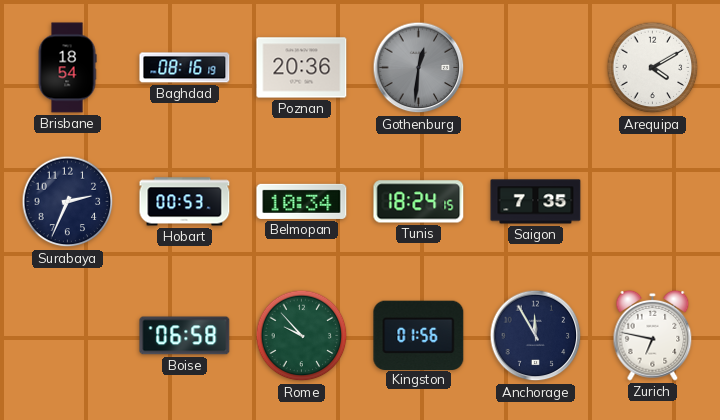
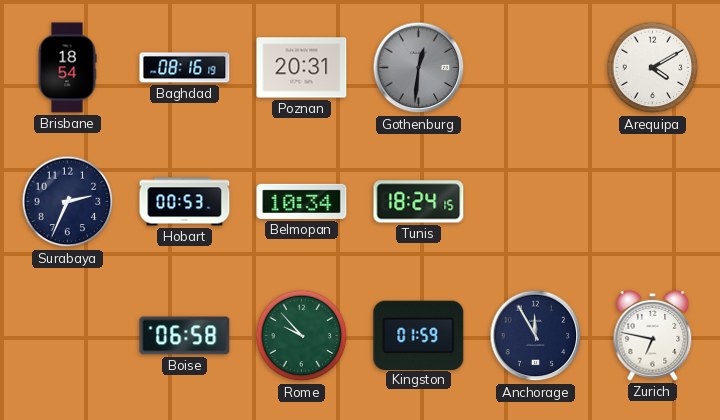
Poznan: 20:36 -> 20:31
Saigon: 7:35 -> none
Kingston: 01:56 -> 01:59
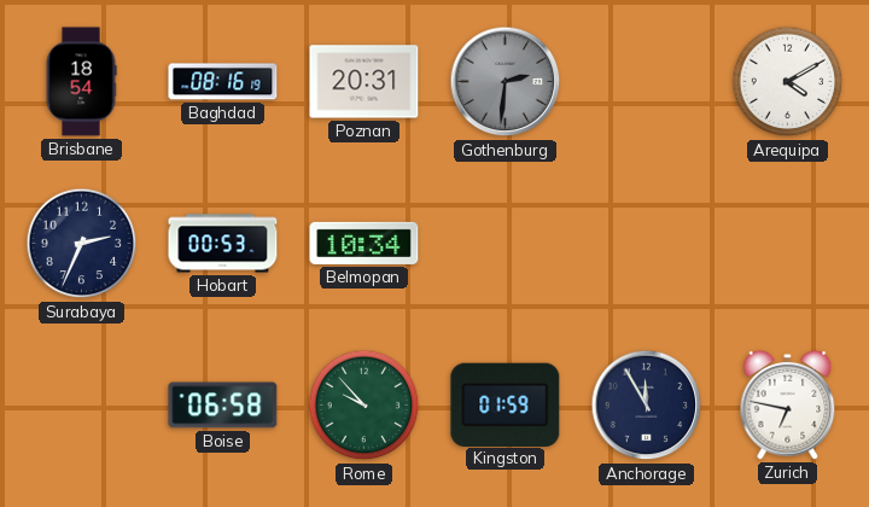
Gothenburg: 12:31 -> 2:31
Tunis: 18:24 -> none
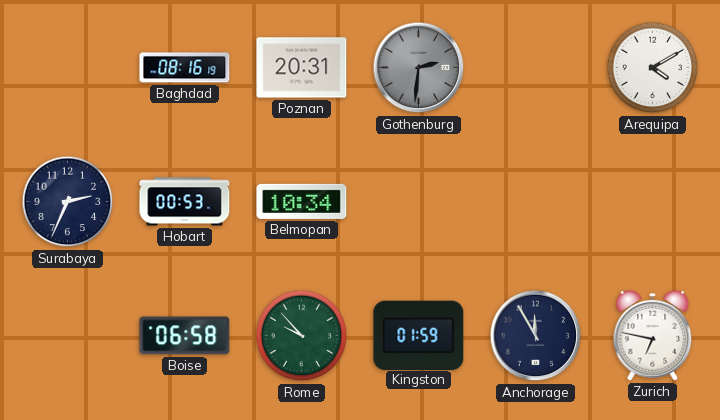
Brisbane: 18:54 -> none
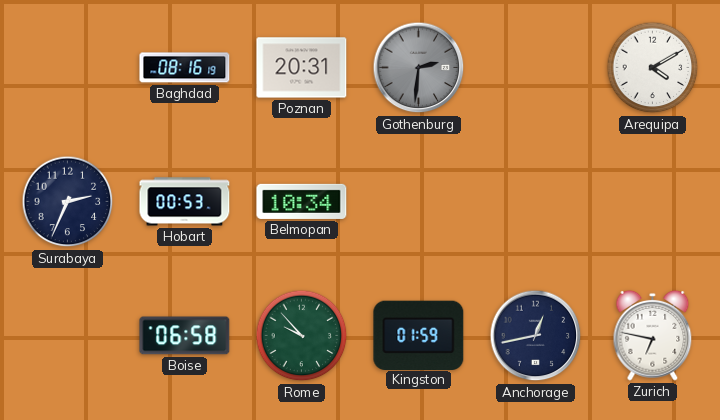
Anchorage: 11:55 -> 12:43
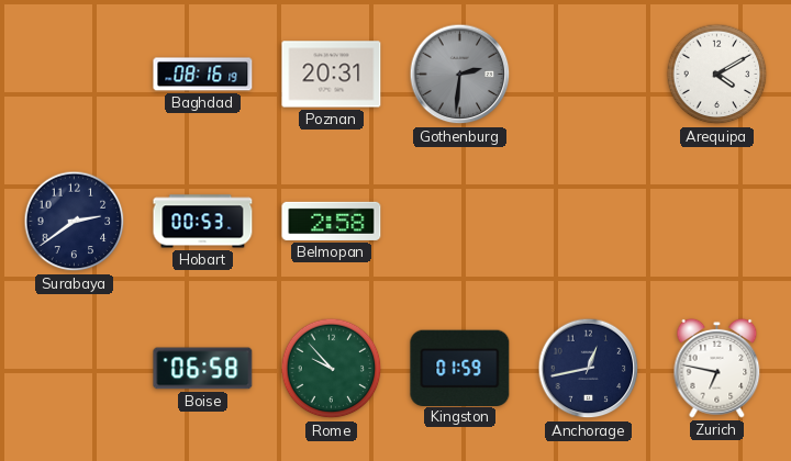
Surabaya: 2:34 -> 2:39
Belmopan: 10:34 -> 2:58
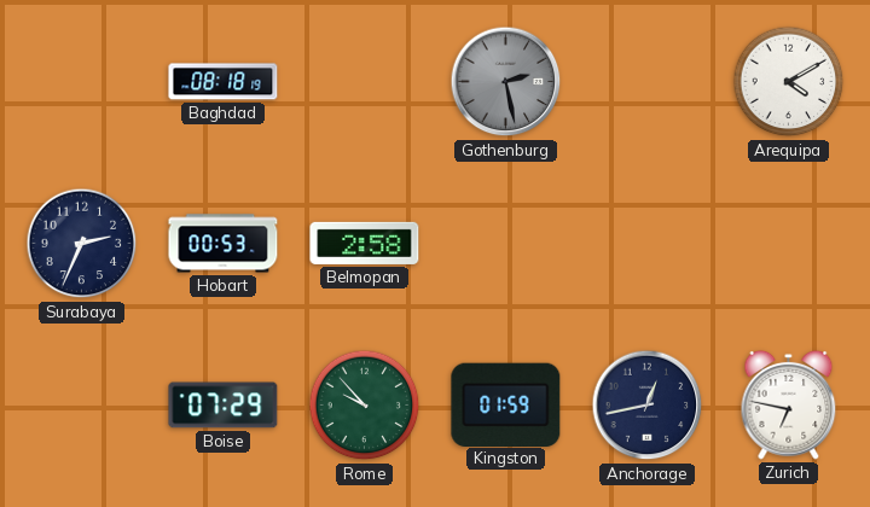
Baghdad: 08:16 -> 08:18
Poznan: 20:31 -> none
Gothenburg: 2:31 -> 2:28
Surabaya: 2:39 -> 2:34
Boise: 06:58 -> 07:29
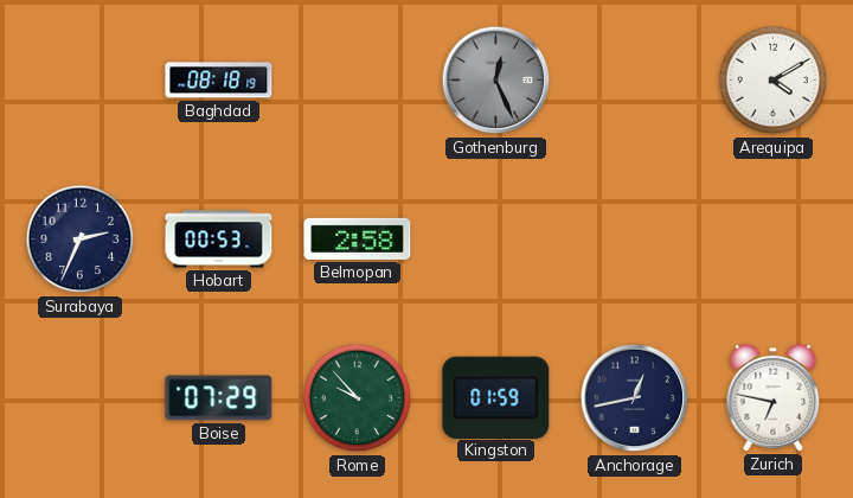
Gothenburg: 2:28 -> 12:26
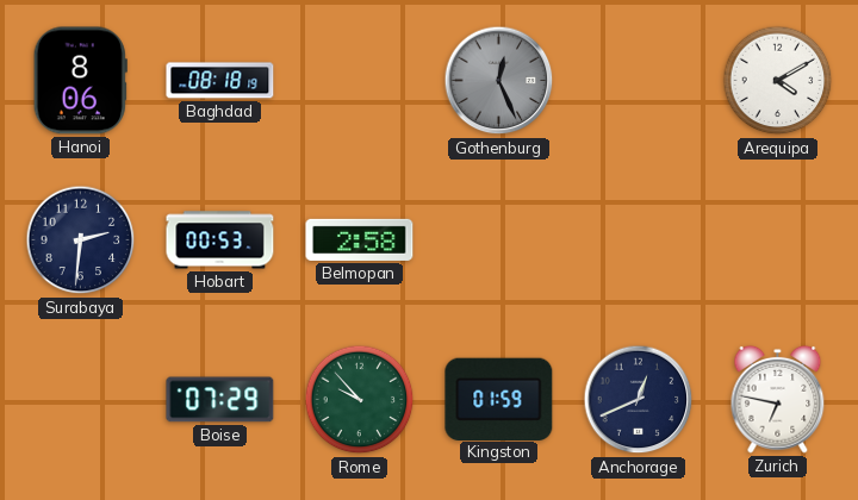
Hanoi: none -> 8:06
Surabaya: 2:34 -> 2:31
Anchorage: 12:43 -> 12:41
